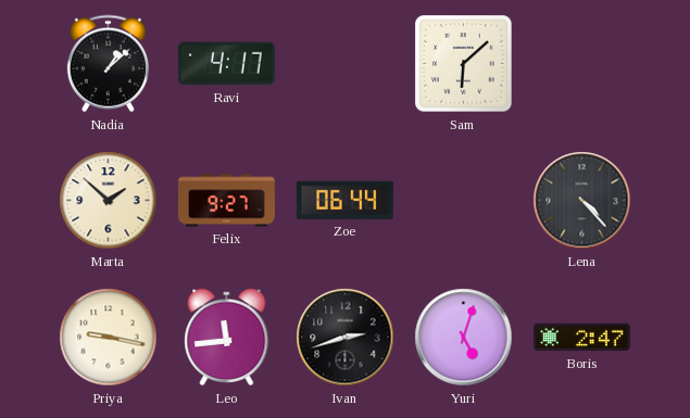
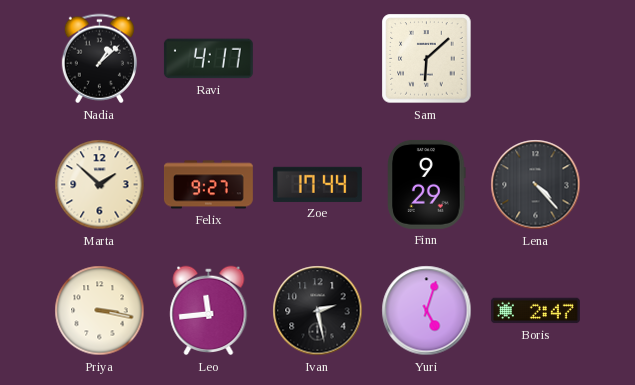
Zoe: 06:44 -> 17:44
Finn: none -> 9:29
Priya: 9:17 -> 3:17
Ivan: 2:42 -> 2:28
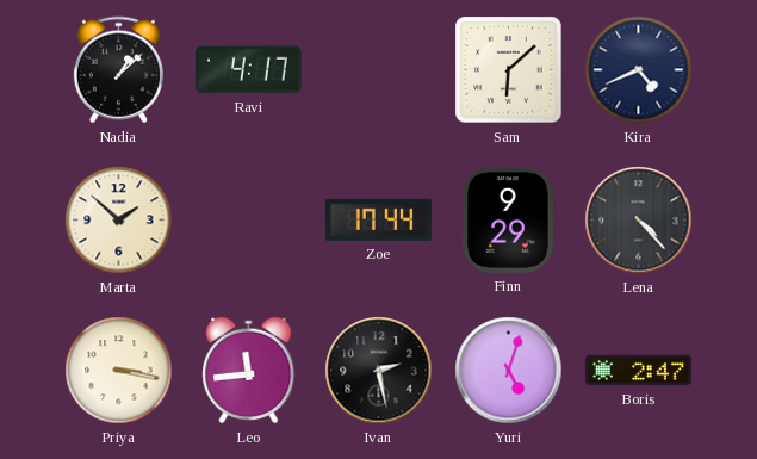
Kira: none -> 4:41
Felix: 9:27 -> none
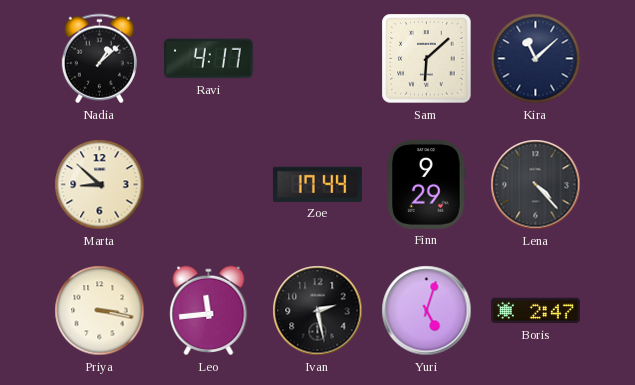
Kira: 4:41 -> 11:08
Marta: 1:52 -> 8:52
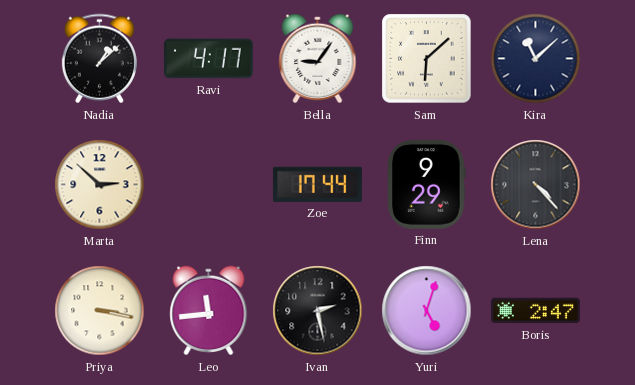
Bella: none -> 9:06
Marta: 8:52 -> 2:52
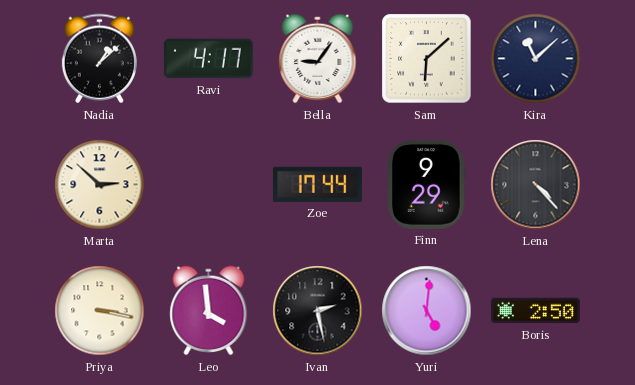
Leo: 11:44 -> 3:59
Yuri: 5:03 -> 5:01
Boris: 2:47 -> 2:50
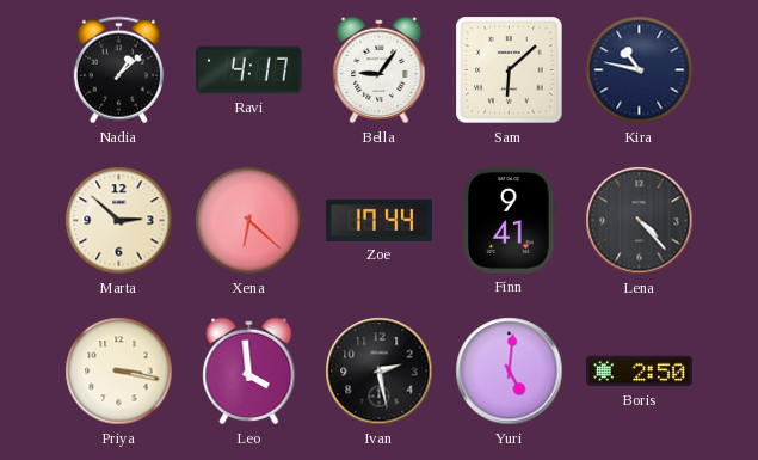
Kira: 11:08 -> 10:47
Xena: none -> 6:22
Finn: 9:29 -> 9:41
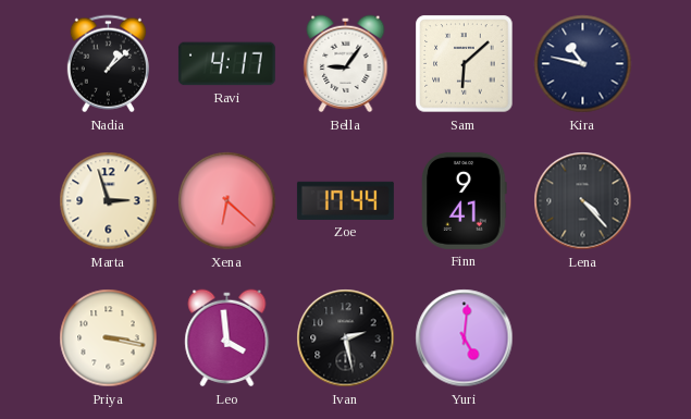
Marta: 2:52 -> 2:57
Boris: 2:50 -> none
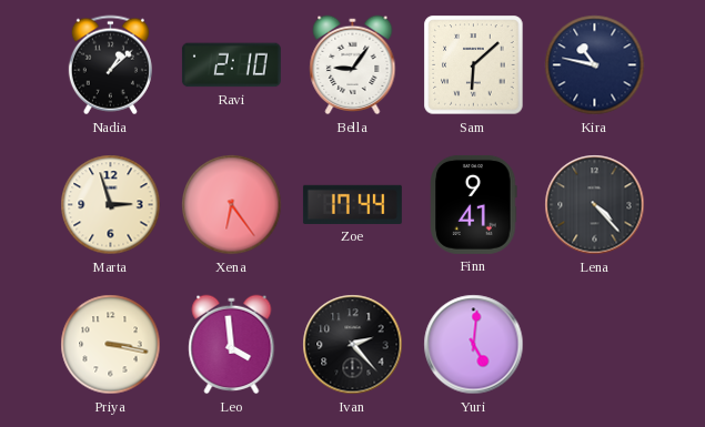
Ravi: 4:17 -> 2:10
Xena: 6:22 -> 6:24
Ivan: 2:28 -> 2:23
